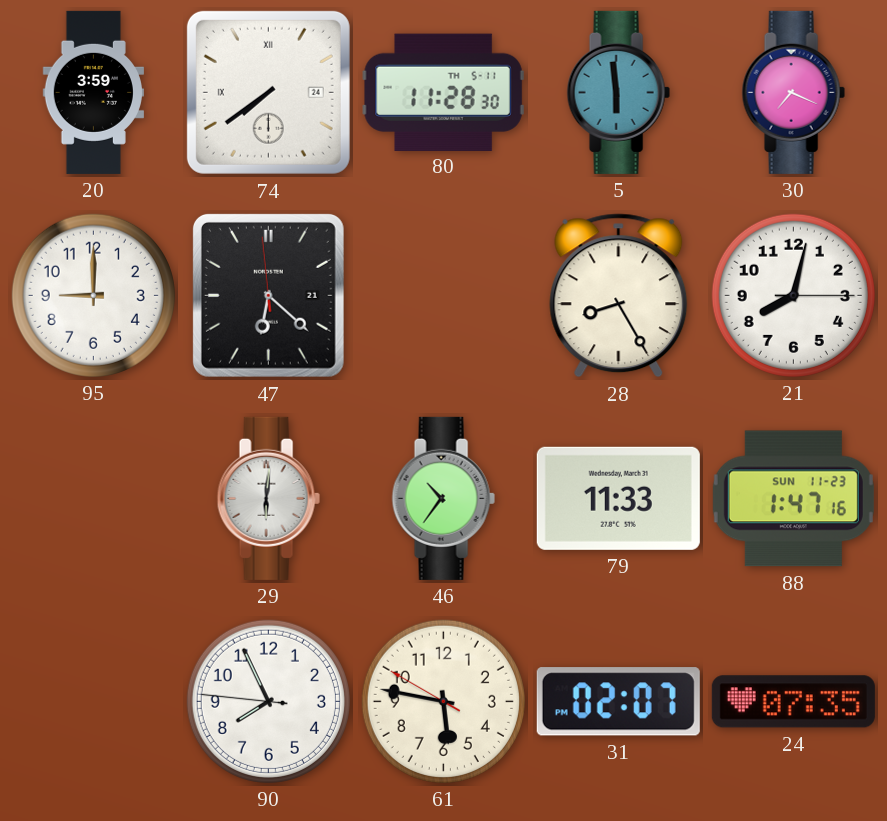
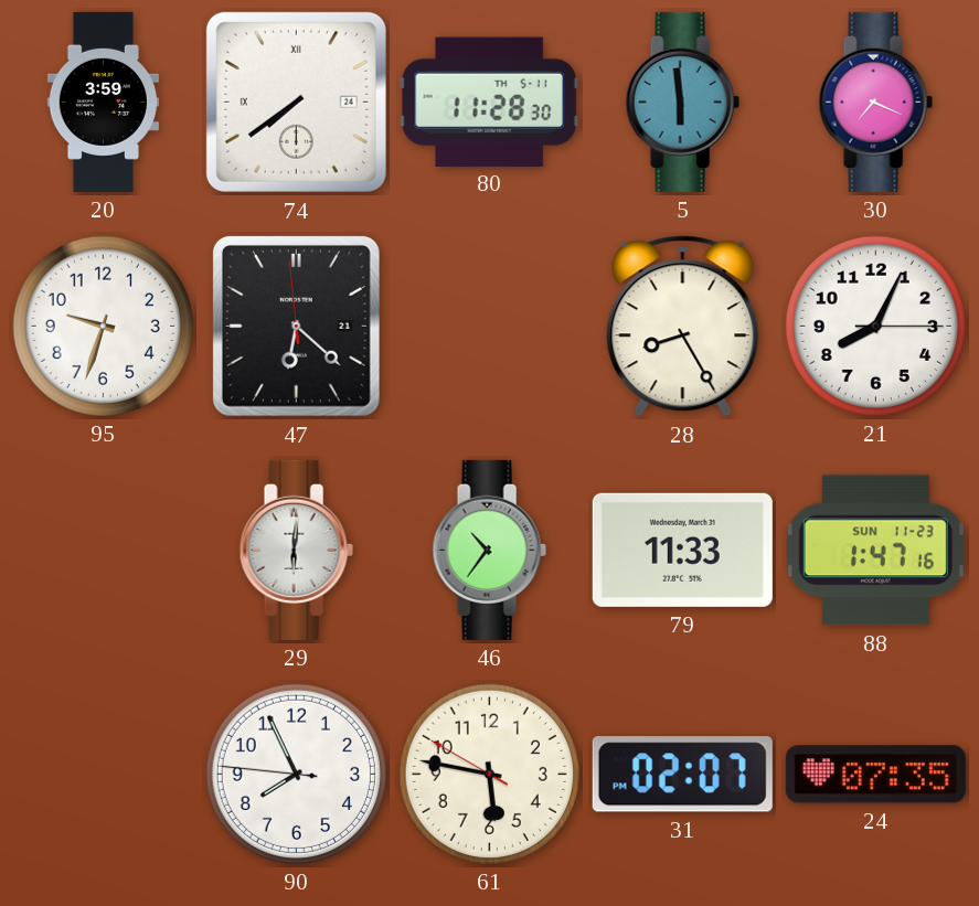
95: 9:00 -> 9:33
21: 8:02 -> 8:04
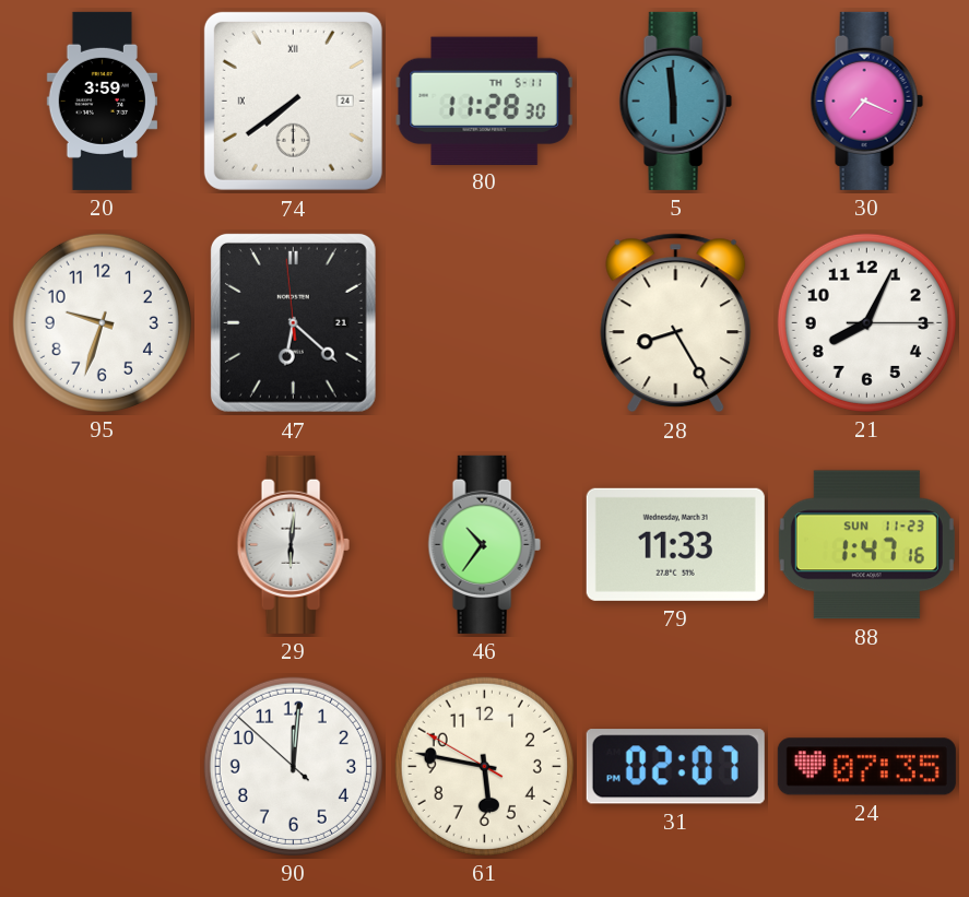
90: 7:55 -> 12:00
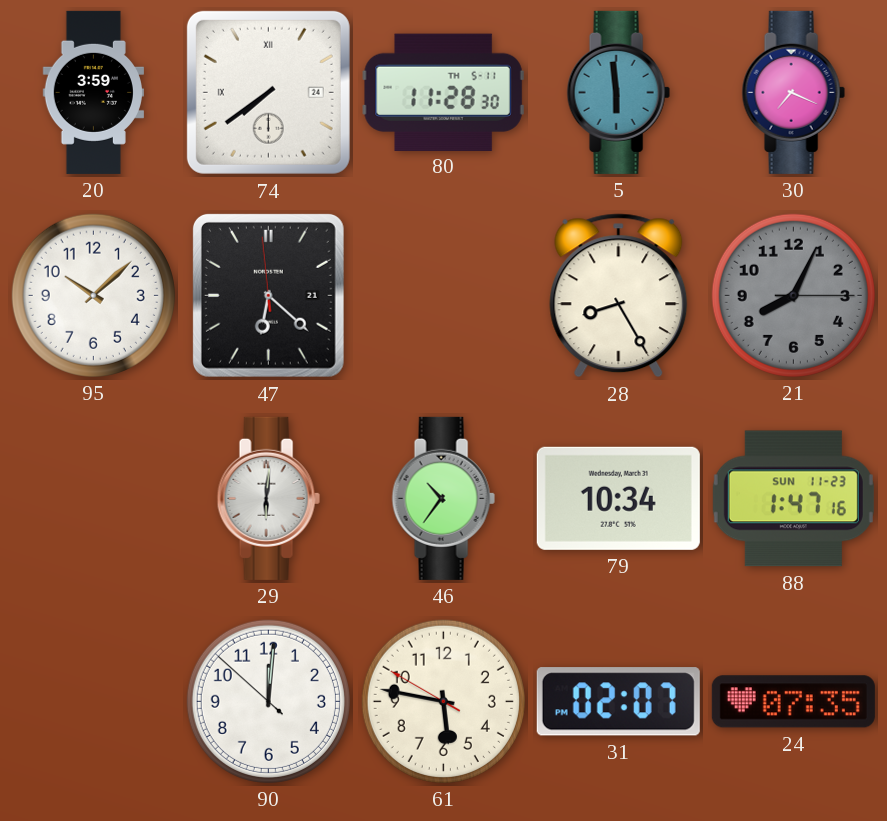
95: 9:33 -> 10:08
21 dial: white -> grey
79: 11:33 -> 10:34
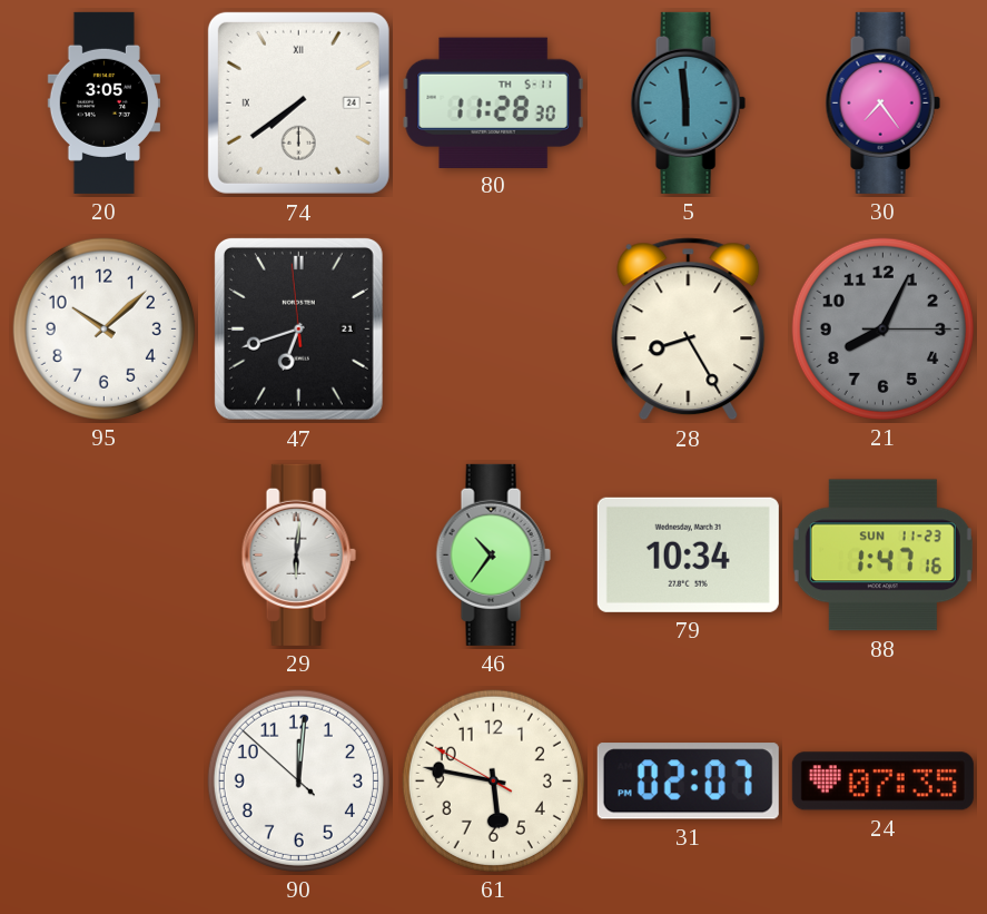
20: 3:59 -> 3:05
30: 7:19 -> 7:24
47: 6:21 -> 6:41
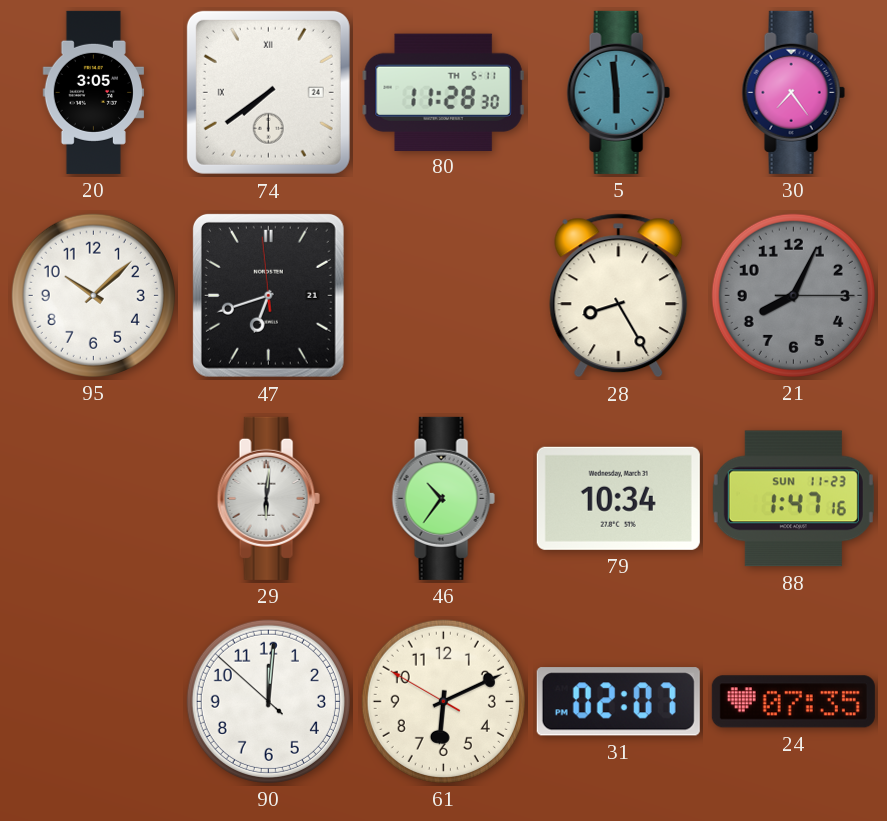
61: 5:46 -> 6:10
